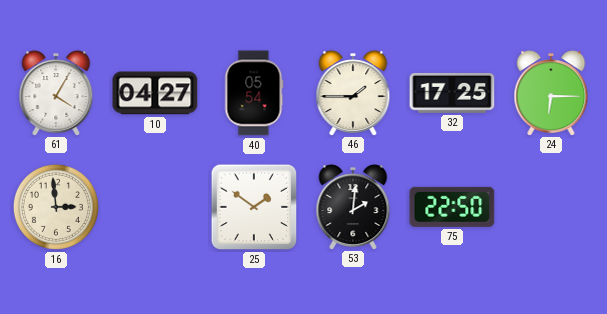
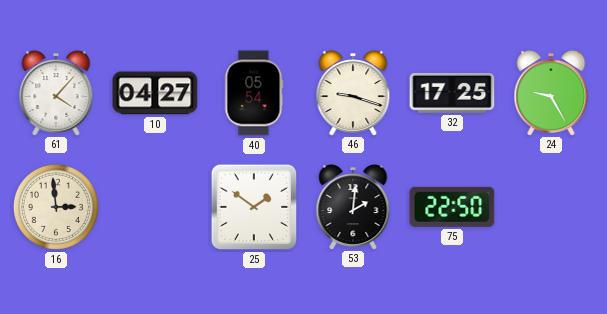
61: 4:05 -> 4:07
46: 1:45 -> 9:18
24: 6:15 -> 9:25
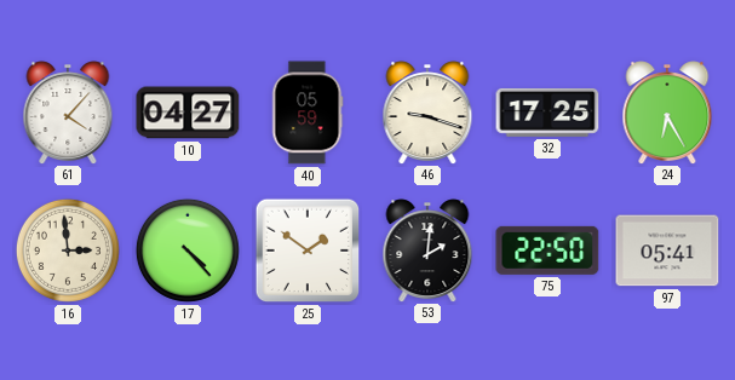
40: 05:54 -> 05:59
24: 9:25 -> 6:25
17: none -> 4:23
97: none -> 05:41
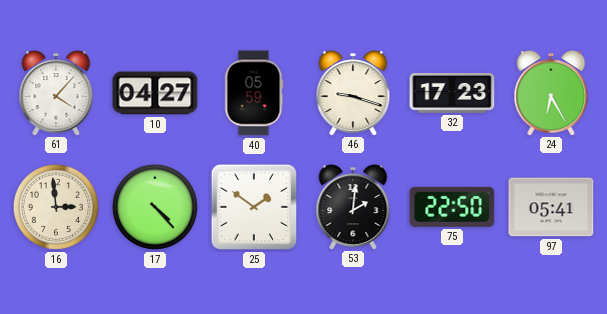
32: 17:25 -> 17:23
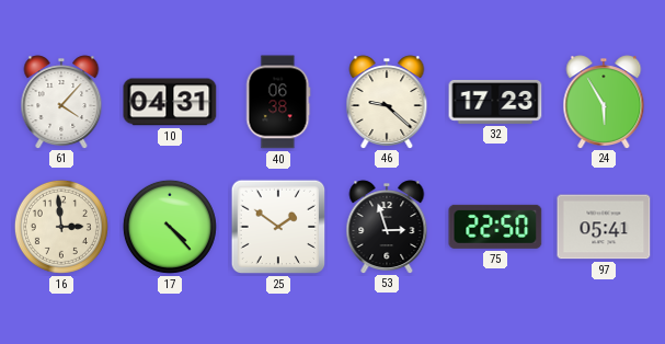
10: 04:27 -> 04:31
40: 05:59 -> 06:38
46: 9:18 -> 9:22
24: 6:25 -> 5:55
53: 2:01 -> 2:57
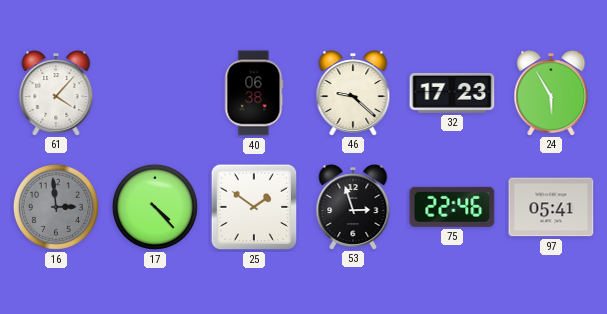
10: 04:31 -> none
16 dial: cream -> grey
75: 22:50 -> 22:46
